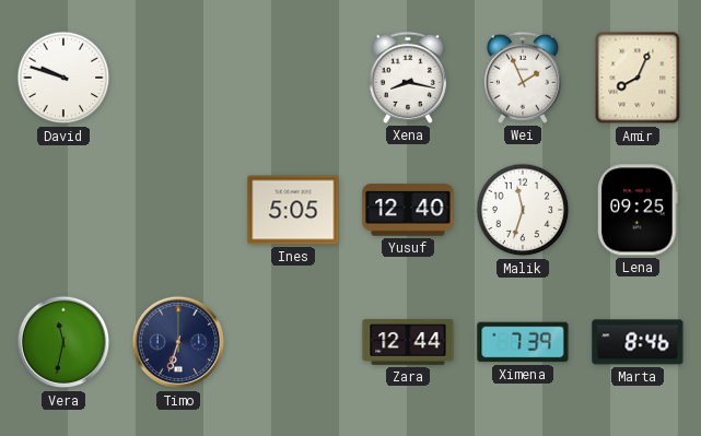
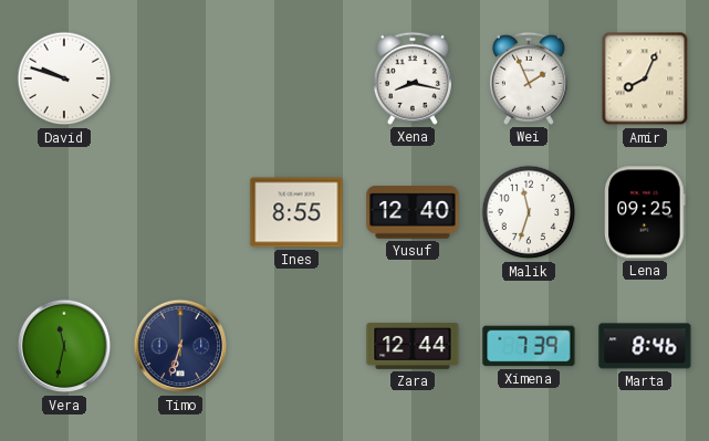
Ines: 5:05 -> 8:55
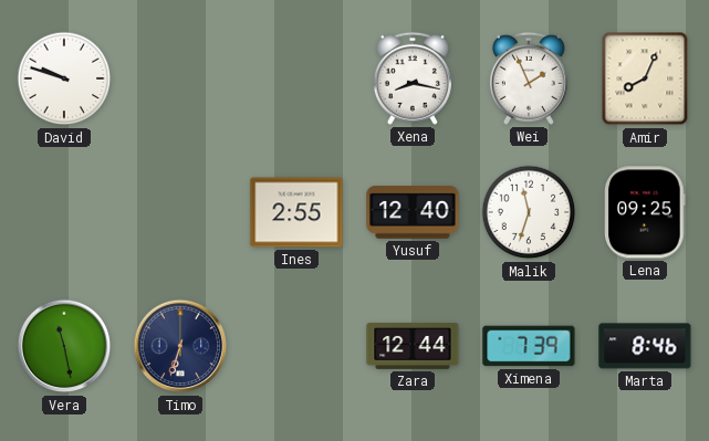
Ines: 8:55 -> 2:55
Vera: 11:32 -> 11:28
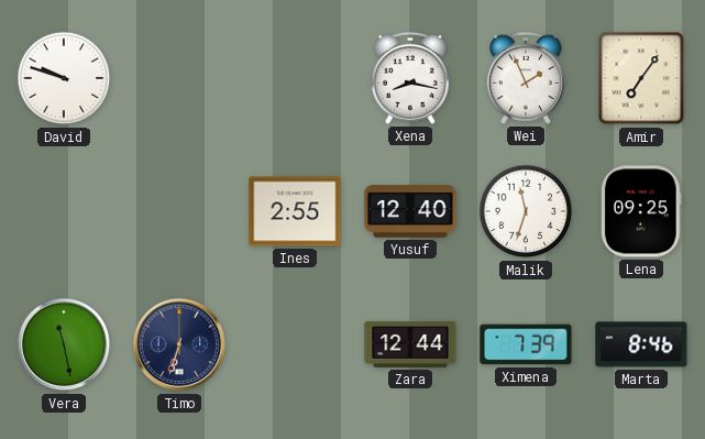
Amir: 8:04 -> 7:06
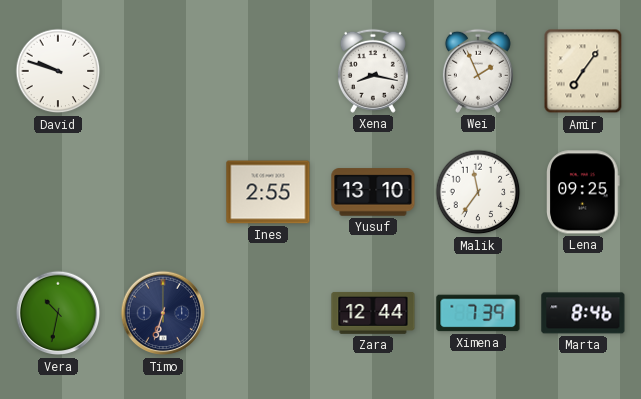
Yusuf: 12:40 -> 13:10
Malik: 11:33 -> 11:36
Vera: 11:28 -> 10:32
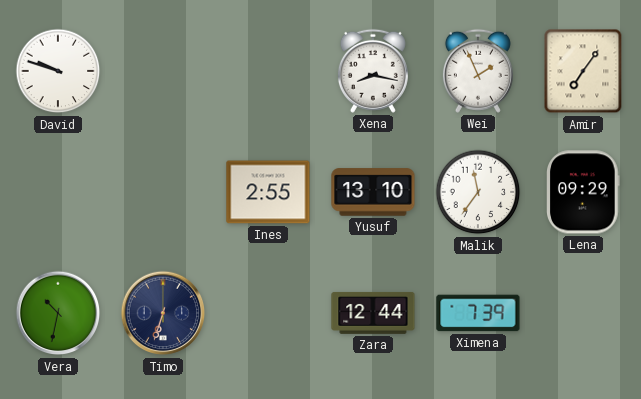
Lena: 09:25 -> 09:29
Marta: 8:46 -> none
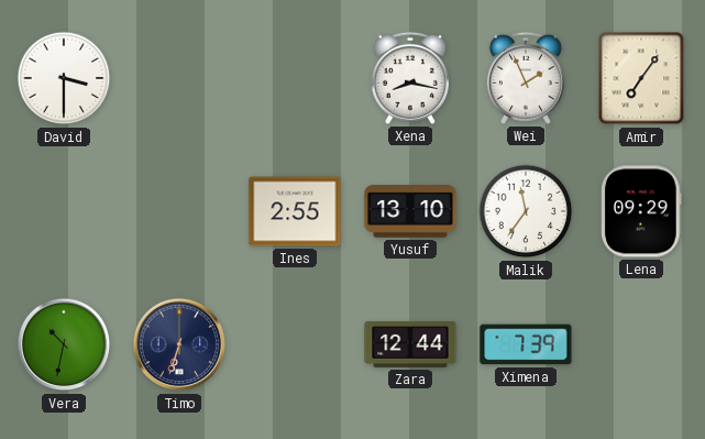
David: 9:48 -> 3:30
